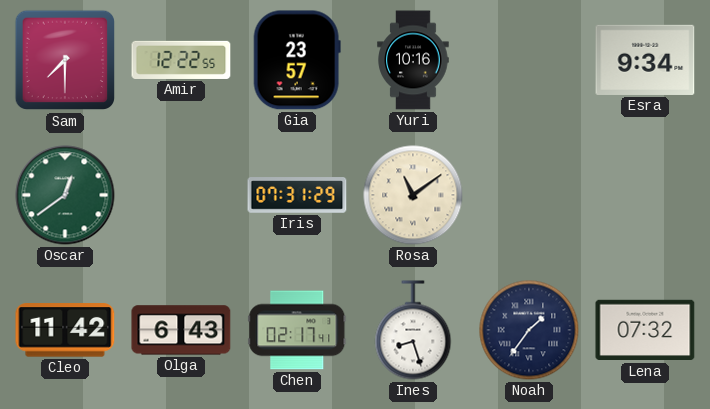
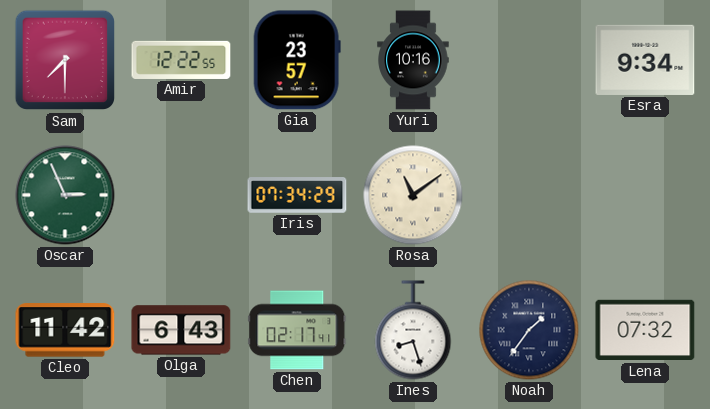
Oscar: 12:39 -> 2:56
Iris: 07:31 -> 07:34
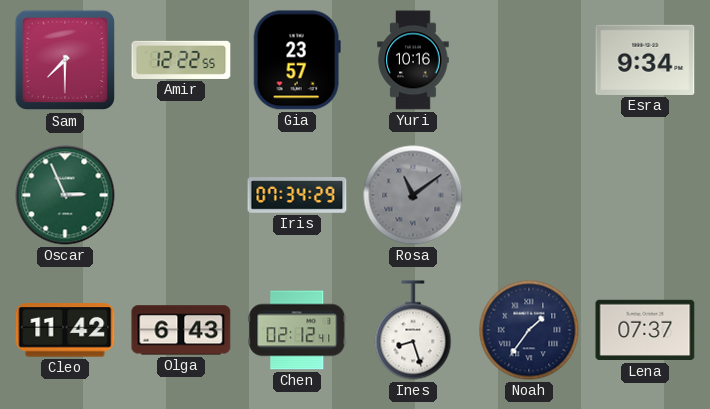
Rosa dial: cream -> grey
Chen: 02:17 -> 02:12
Lena: 07:32 -> 07:37
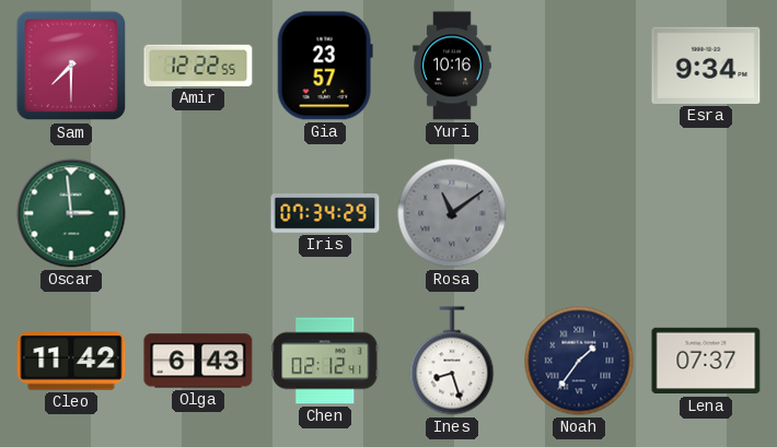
Oscar: 2:56 -> 2:59
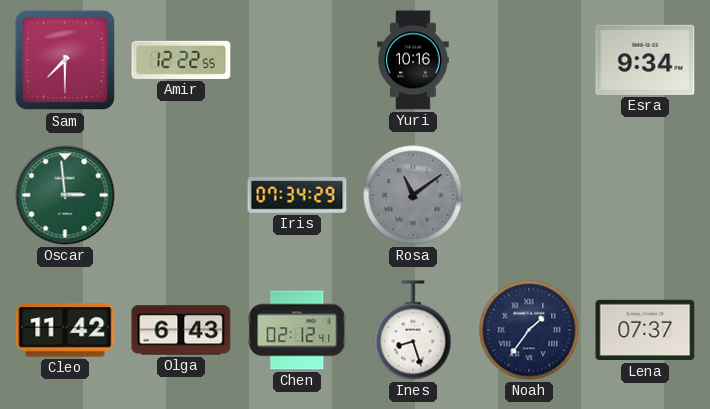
Gia: 23:57 -> none
